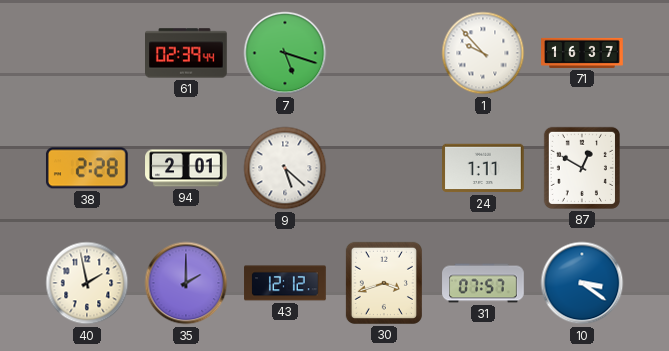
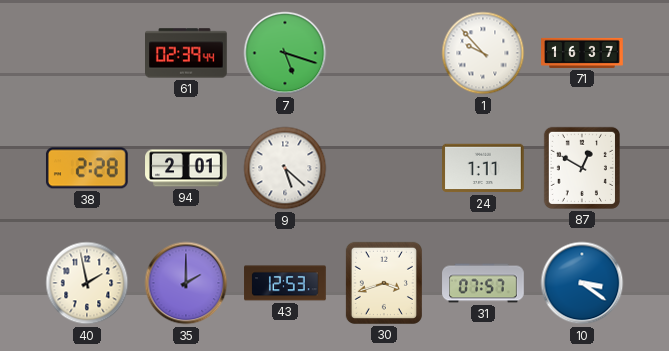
43: 12:12 -> 12:53
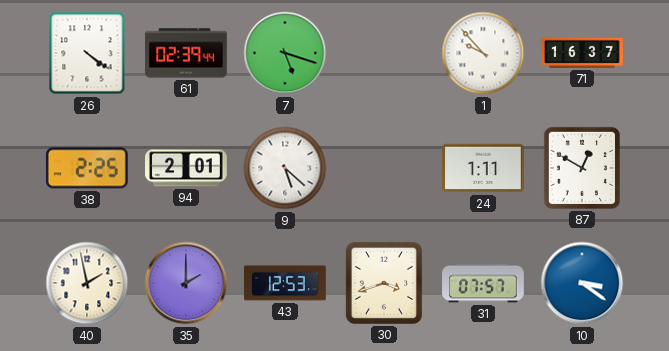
26: none -> 4:21
38: 2:28 -> 2:25
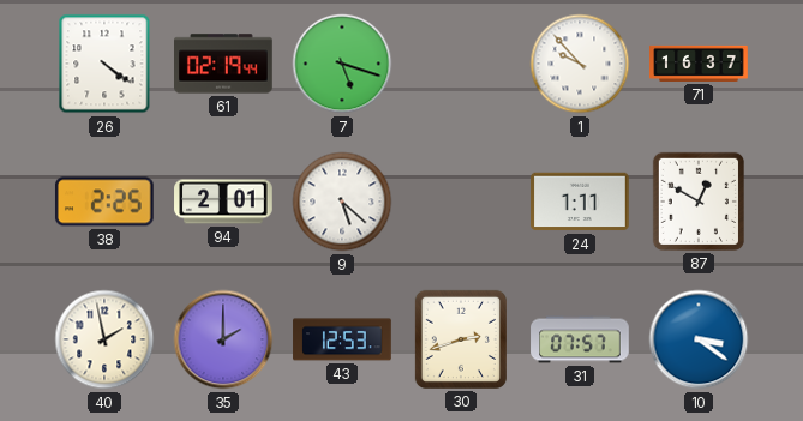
61: 02:39 -> 02:19
30: 3:42 -> 2:42
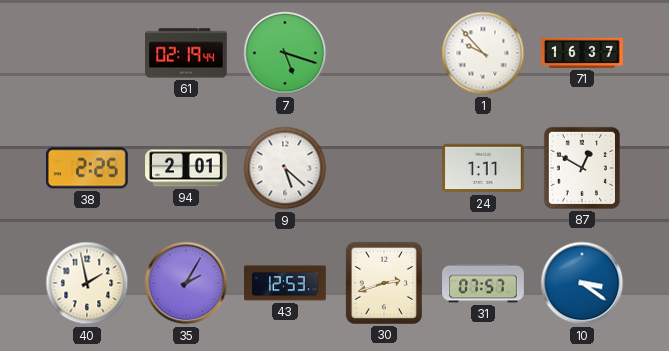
26: 4:21 -> none
35: 2:00 -> 2:05
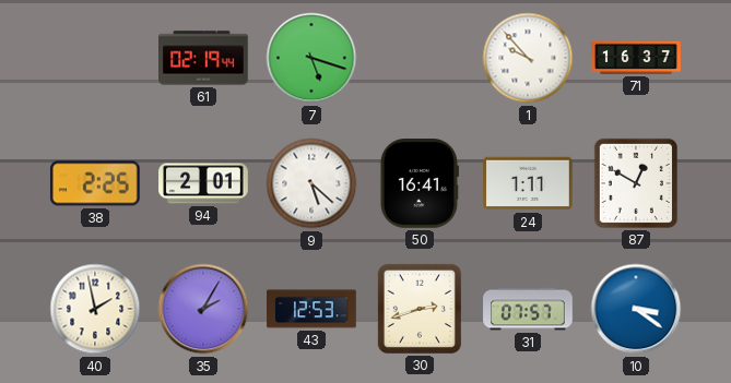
50: none -> 16:41
